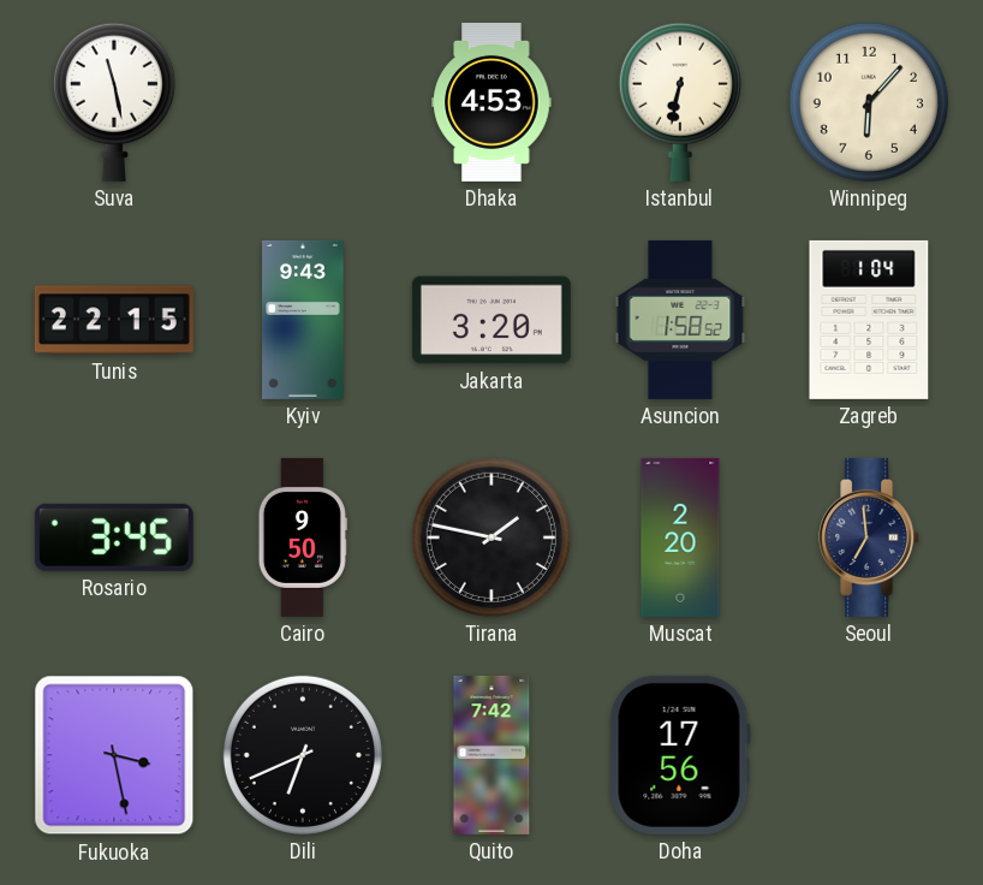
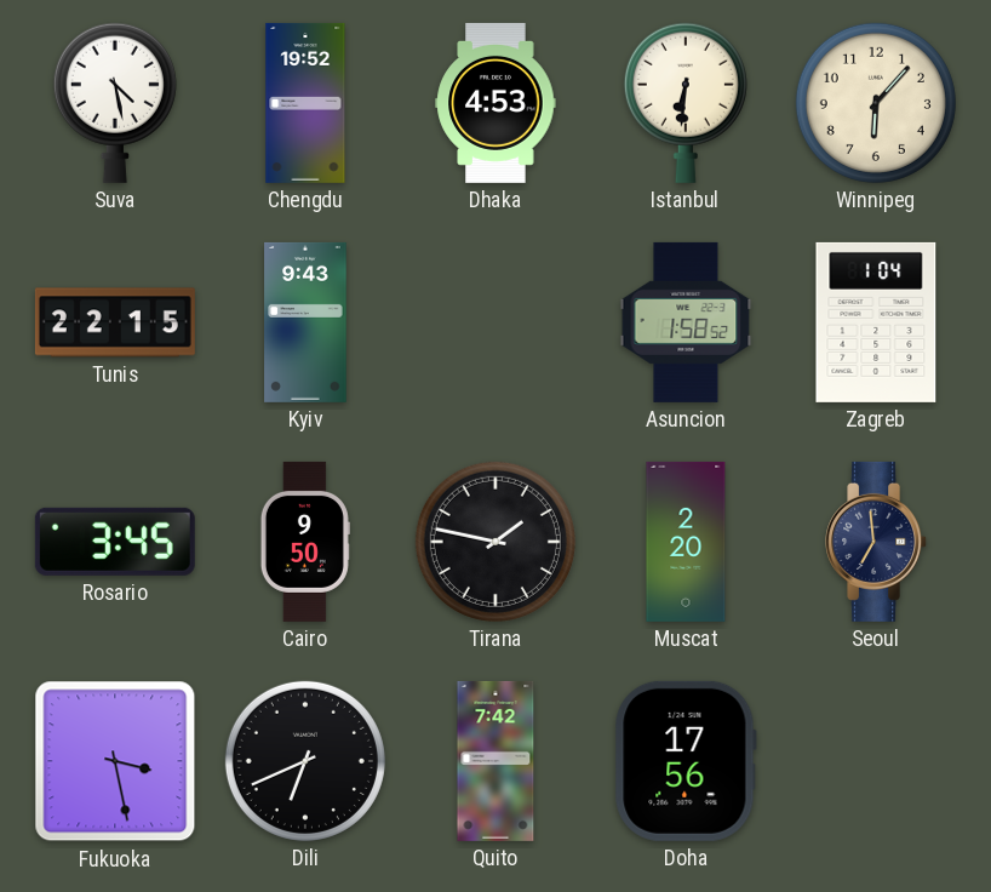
Suva: 11:28 -> 4:28
Chengdu: none -> 19:52
Istanbul: 6:32 -> 6:31
Jakarta: 3:20 -> none
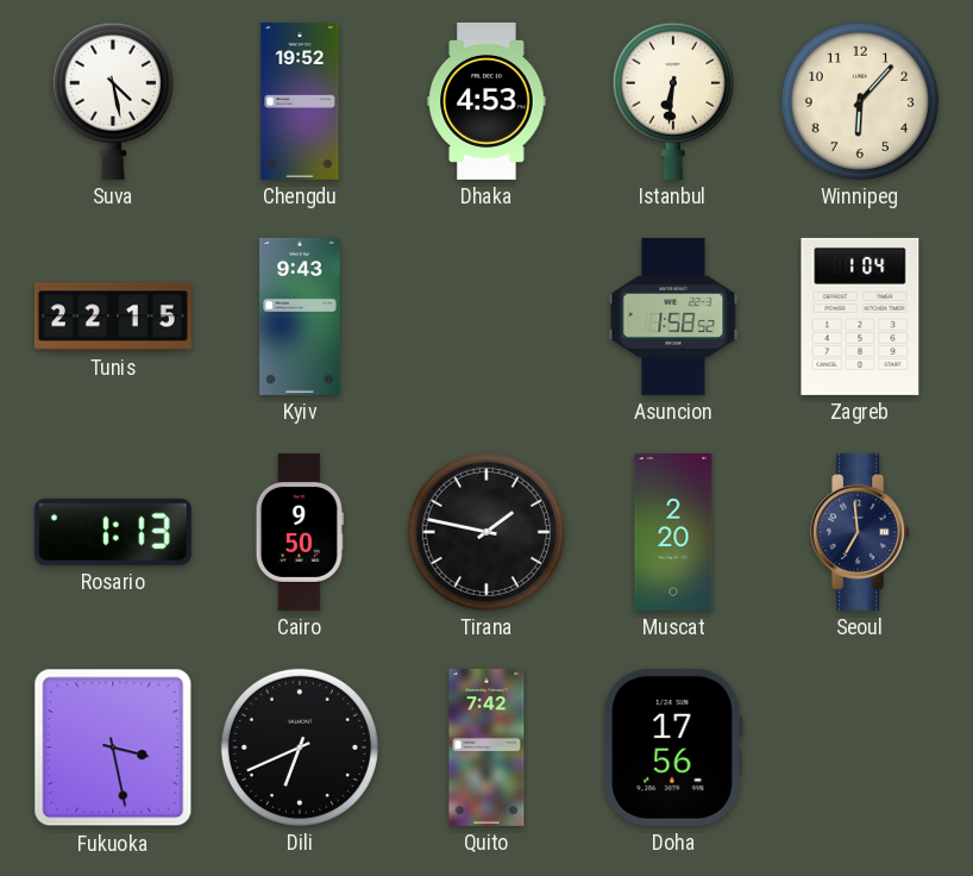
Rosario: 3:45 -> 1:13
